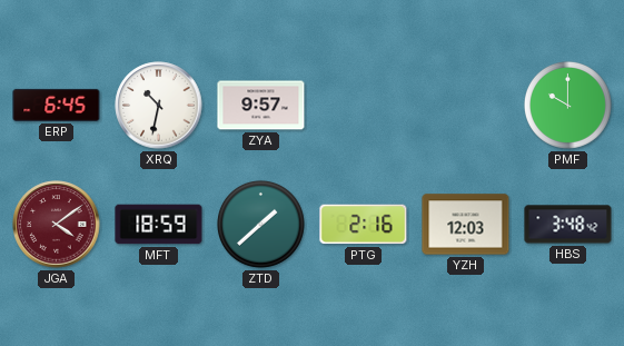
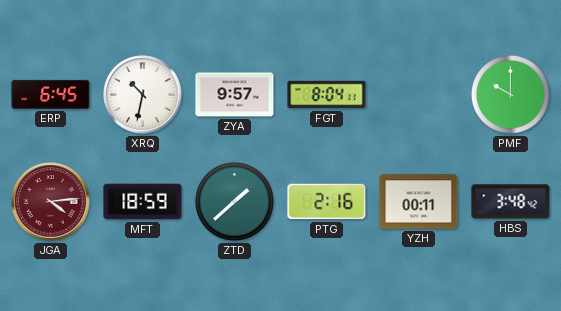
FGT: none -> 8:04
JGA: 4:09 -> 4:14
YZH: 12:03 -> 00:11
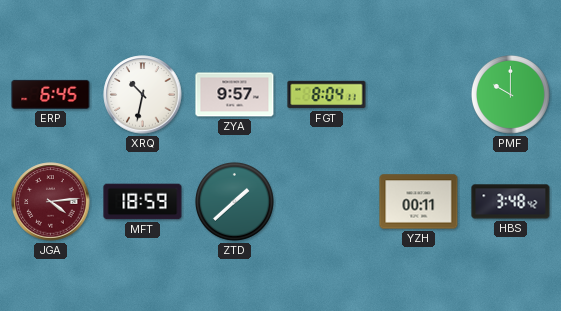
PTG: 2:16 -> none
